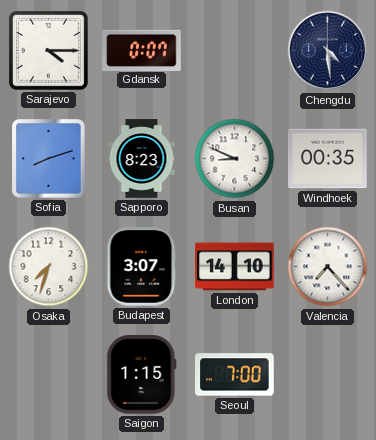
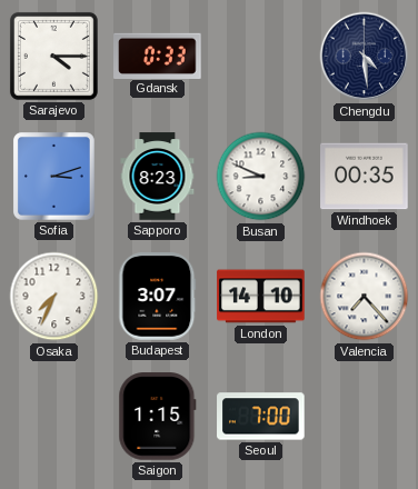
Gdansk: 0:07 -> 0:33
Sofia: 8:12 -> 3:12
Osaka: 7:33 -> 7:34
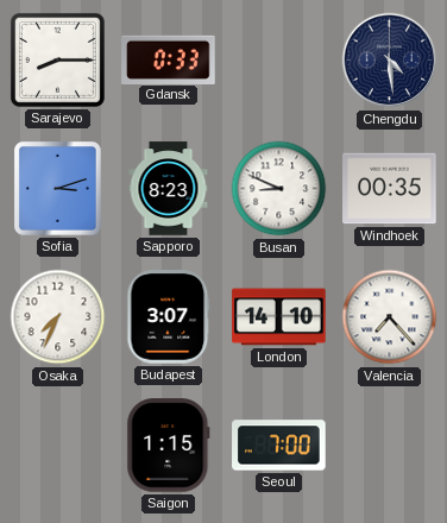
Sarajevo: 4:15 -> 8:15
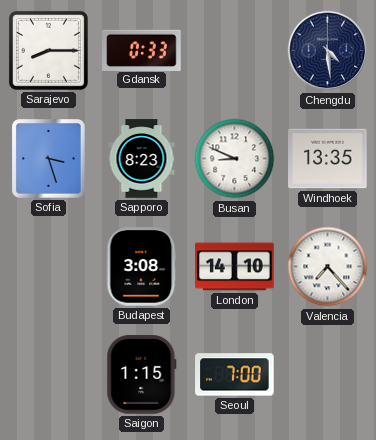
Sofia: 3:12 -> 3:27
Windhoek: 00:35 -> 13:35
Osaka: 7:34 -> none
Budapest: 3:07 -> 3:08
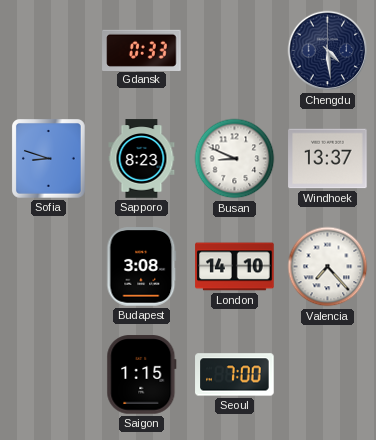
Sarajevo: 8:15 -> none
Sofia: 3:27 -> 8:48
Windhoek: 13:35 -> 13:37
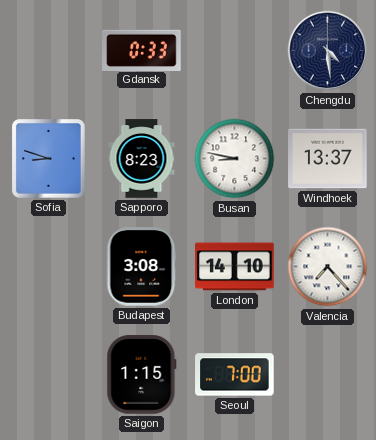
Busan: 8:49 -> 8:47
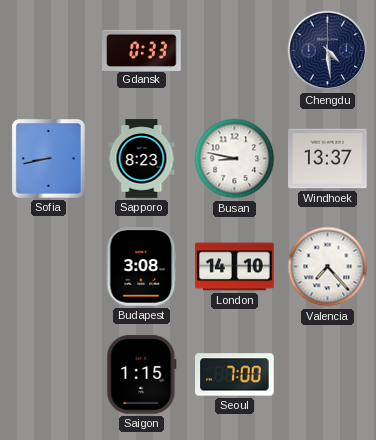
Sofia: 8:48 -> 8:43
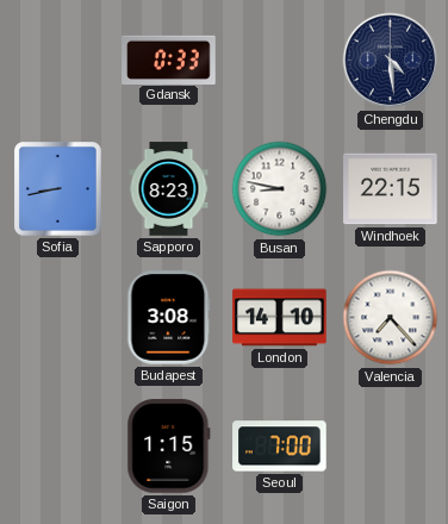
Windhoek: 13:37 -> 22:15
